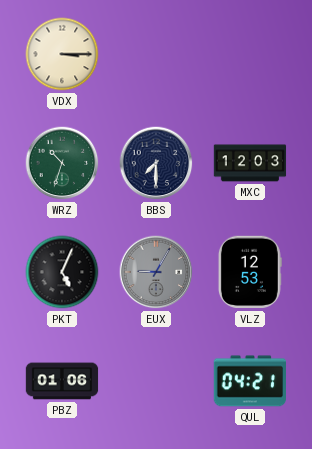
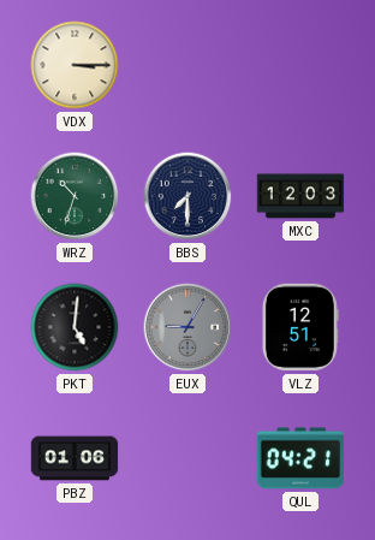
PKT: 5:04 -> 5:01
VLZ: 12:53 -> 12:51
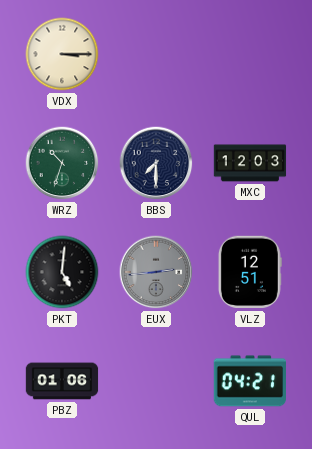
EUX: 9:05 -> 2:44
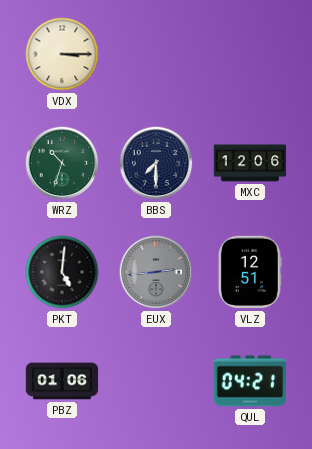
MXC: 12:03 -> 12:06
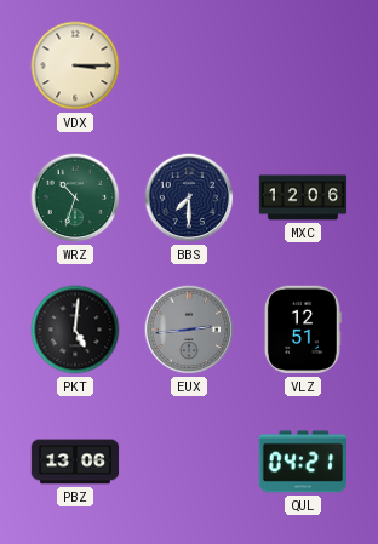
PBZ: 01:06 -> 13:06
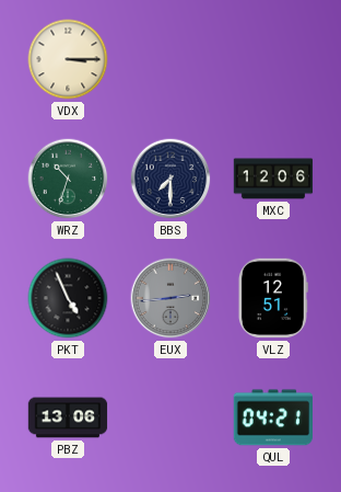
PKT: 5:01 -> 4:56
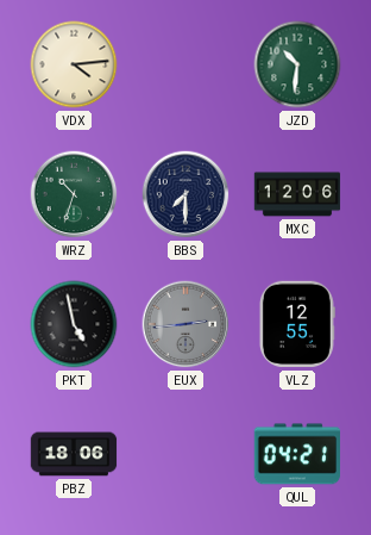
VDX: 3:15 -> 4:14
JZD: none -> 10:31
PKT: 4:56 -> 4:58
VLZ: 12:51 -> 12:55
PBZ: 13:06 -> 18:06
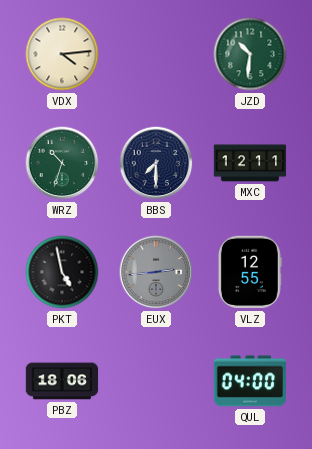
MXC: 12:06 -> 12:11
QUL: 04:21 -> 04:00
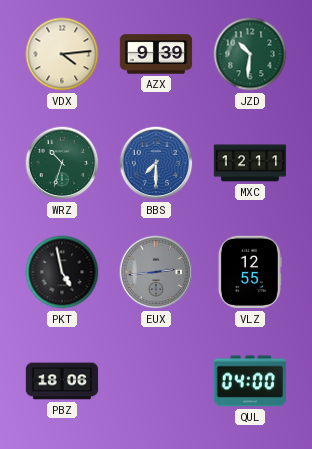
AZX: none -> 9:39
BBS dial: navy -> blue
